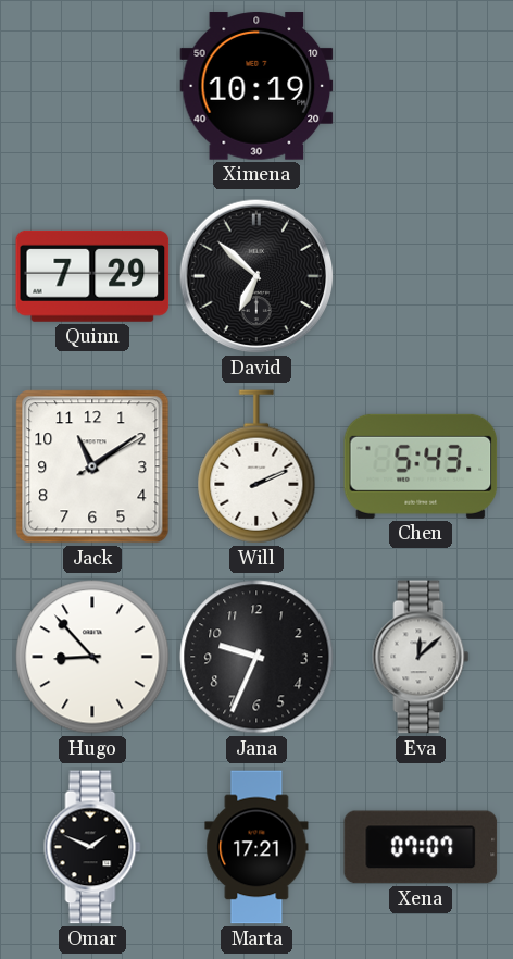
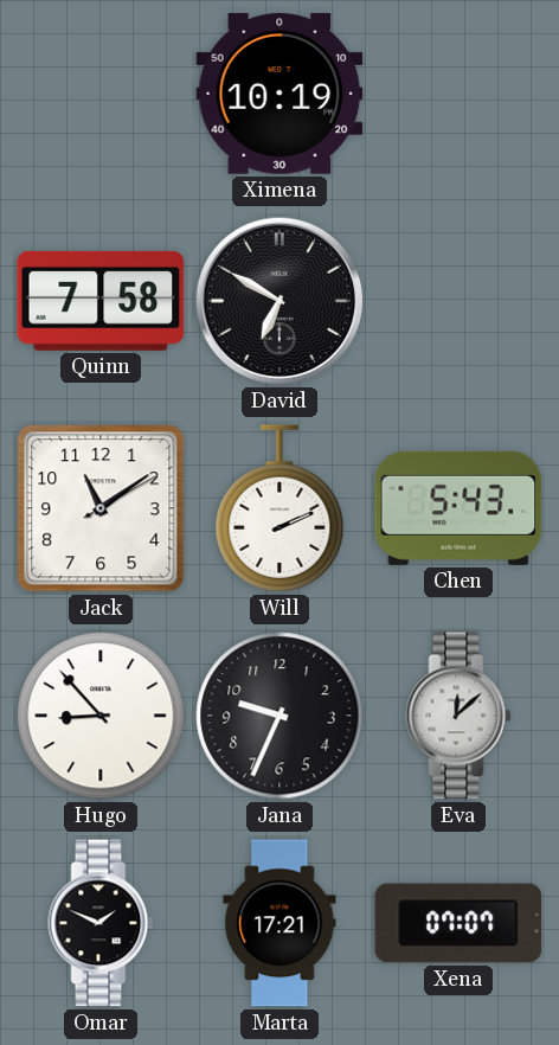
Quinn: 7:29 -> 7:58
David: 6:52 -> 6:50
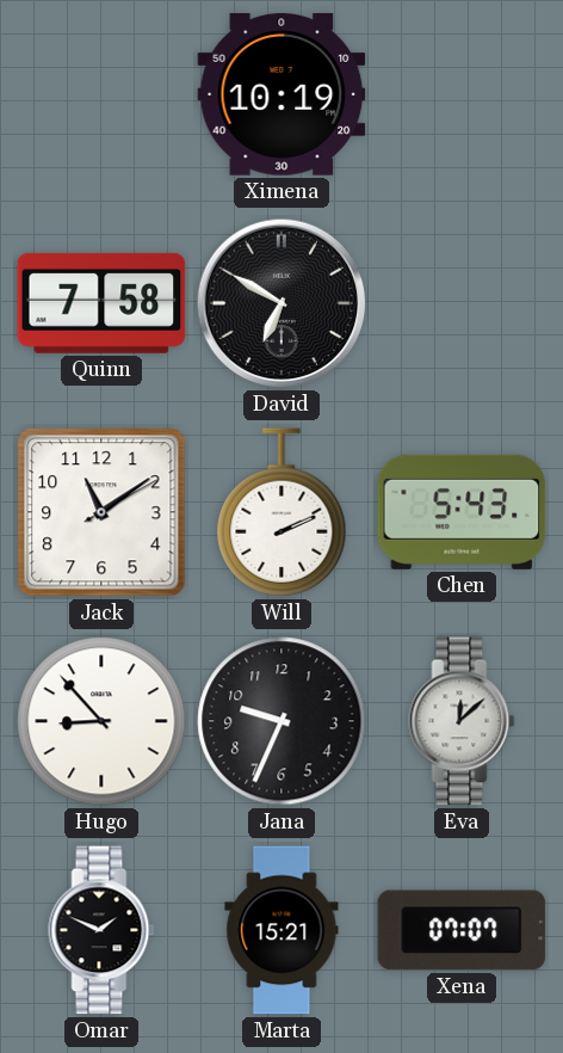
Marta: 17:21 -> 15:21
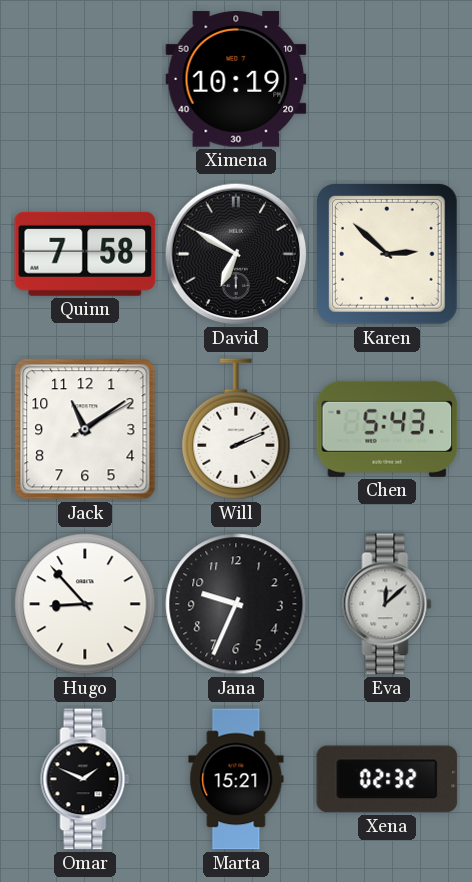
Karen: none -> 2:52
Xena: 07:07 -> 02:32
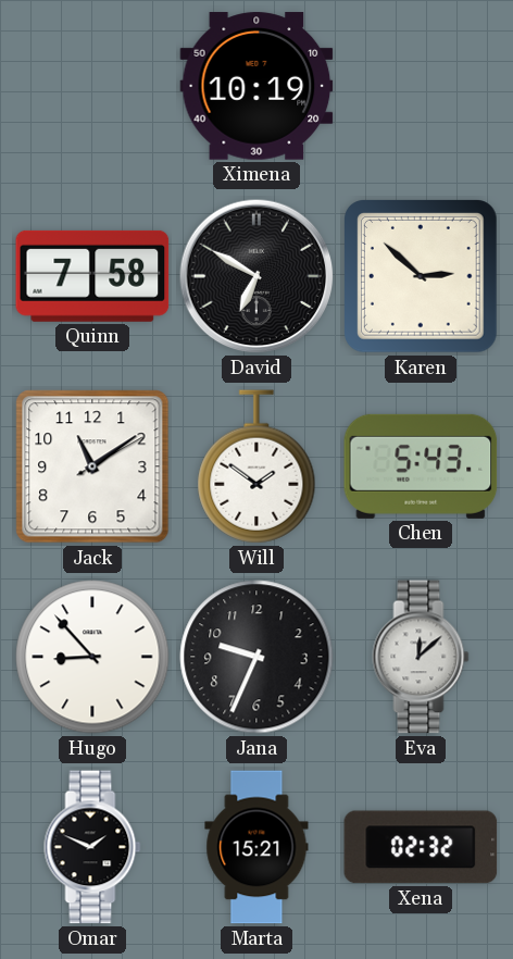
Will: 2:11 -> 1:51
